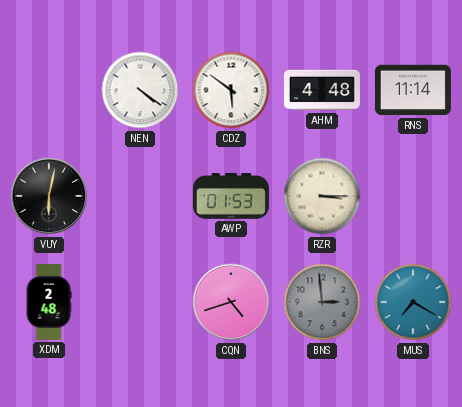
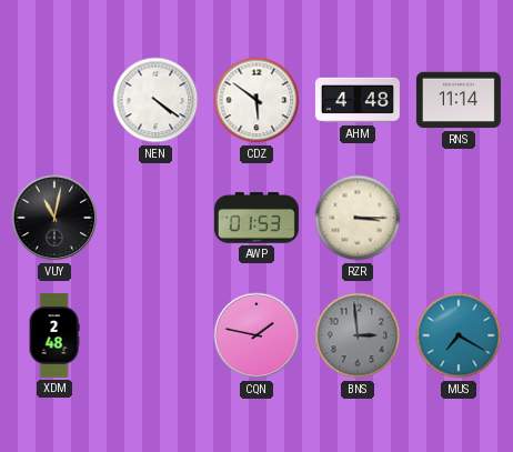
VUY: 6:02 -> 11:02
CQN: 4:42 -> 1:47
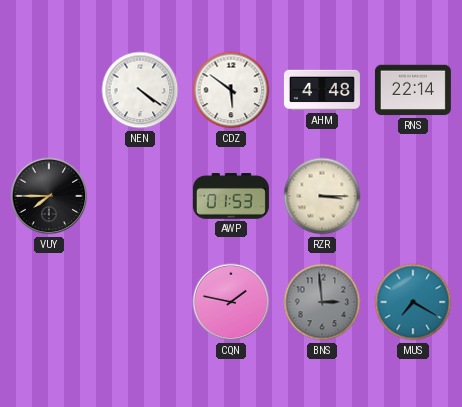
RNS: 11:14 -> 22:14
VUY: 11:02 -> 7:45
XDM: 2:48 -> none
